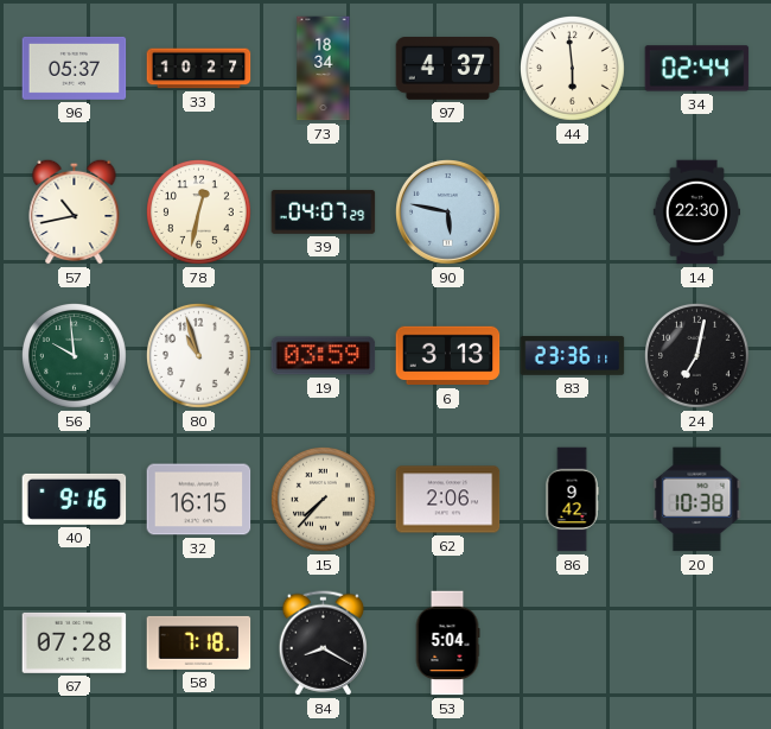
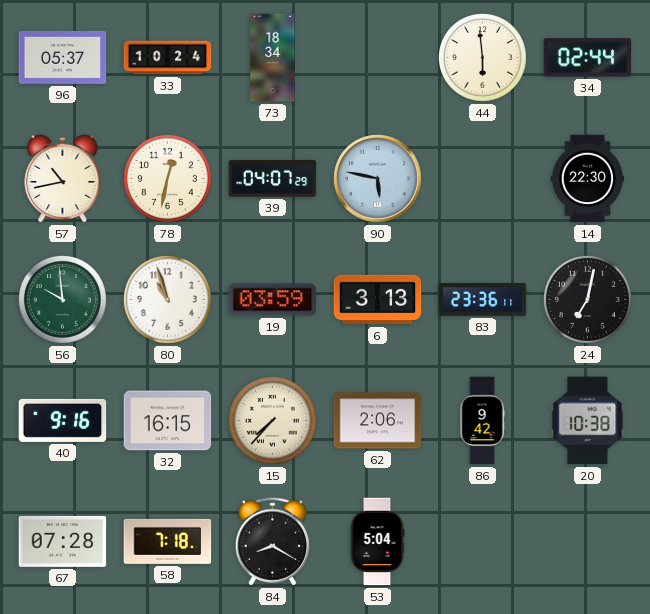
33: 10:27 -> 10:24
97: 4:37 -> none
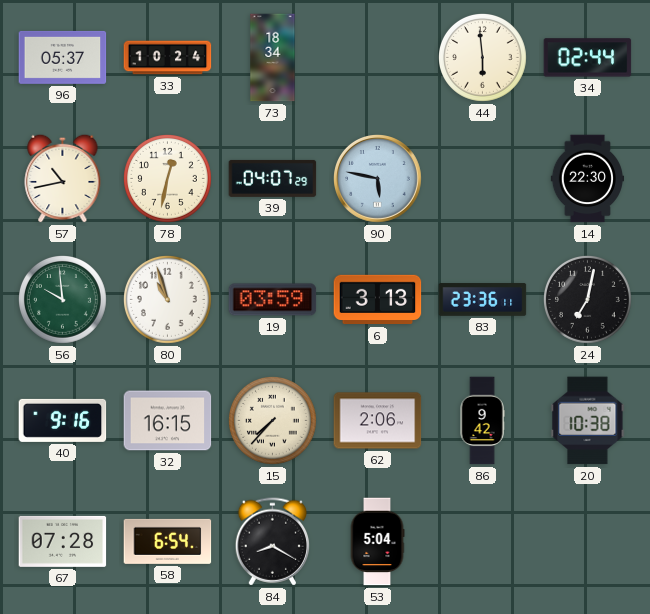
58: 7:18 -> 6:54
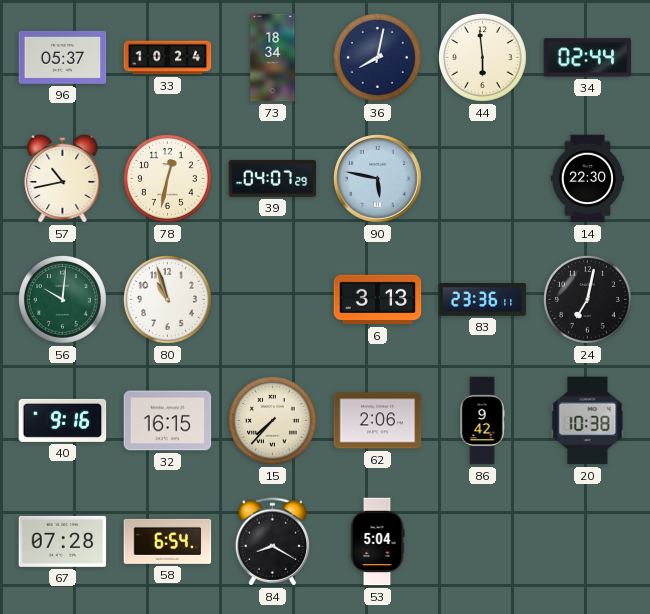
36: none -> 8:02
56: 9:59 -> 10:01
19: 03:59 -> none
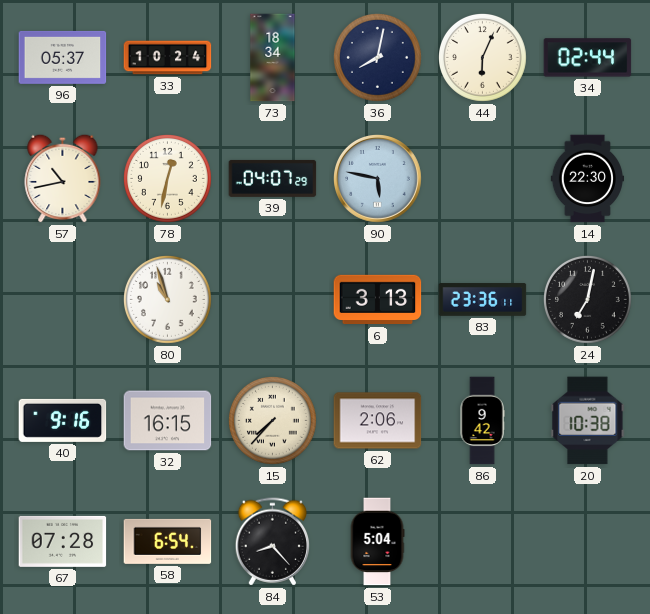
44: 5:59 -> 6:04
56: 10:01 -> none
84: 8:20 -> 8:23
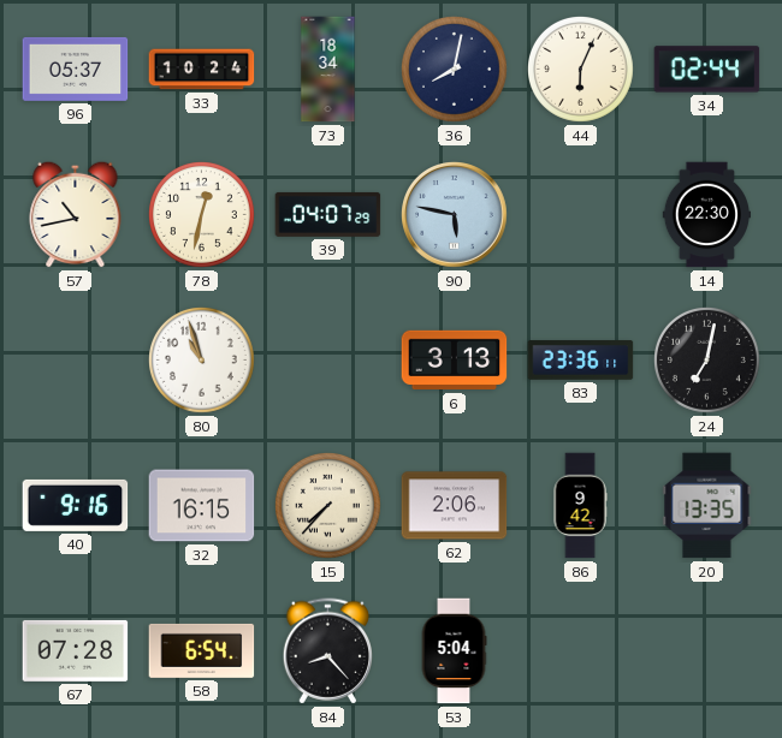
20: 10:38 -> 13:35
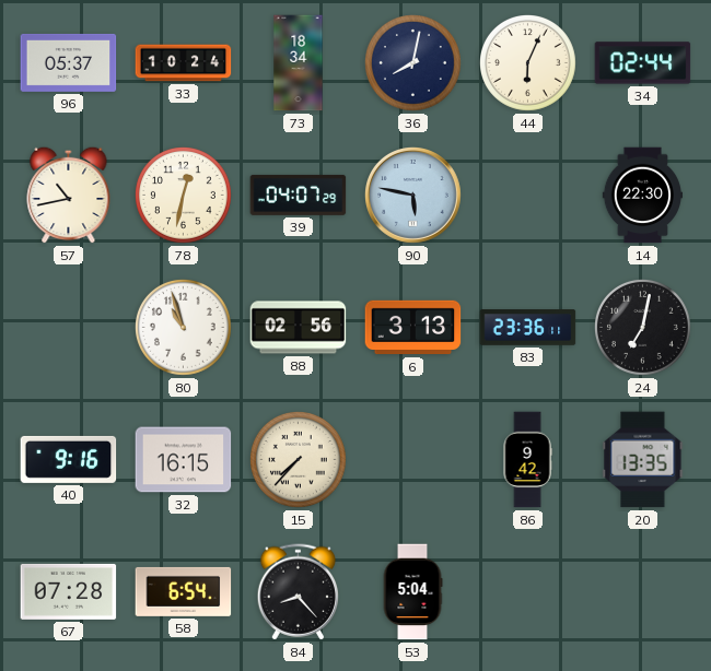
88: none -> 02:56
62: 2:06 -> none
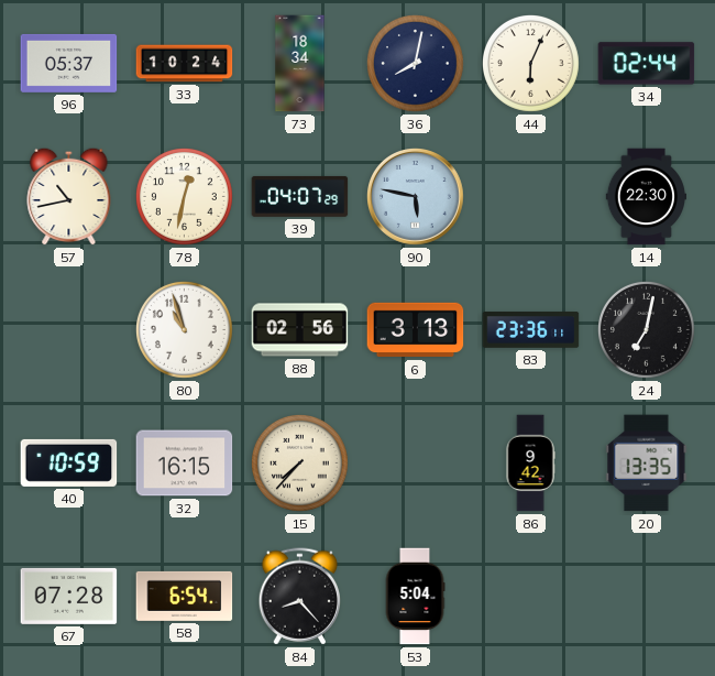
40: 9:16 -> 10:59
